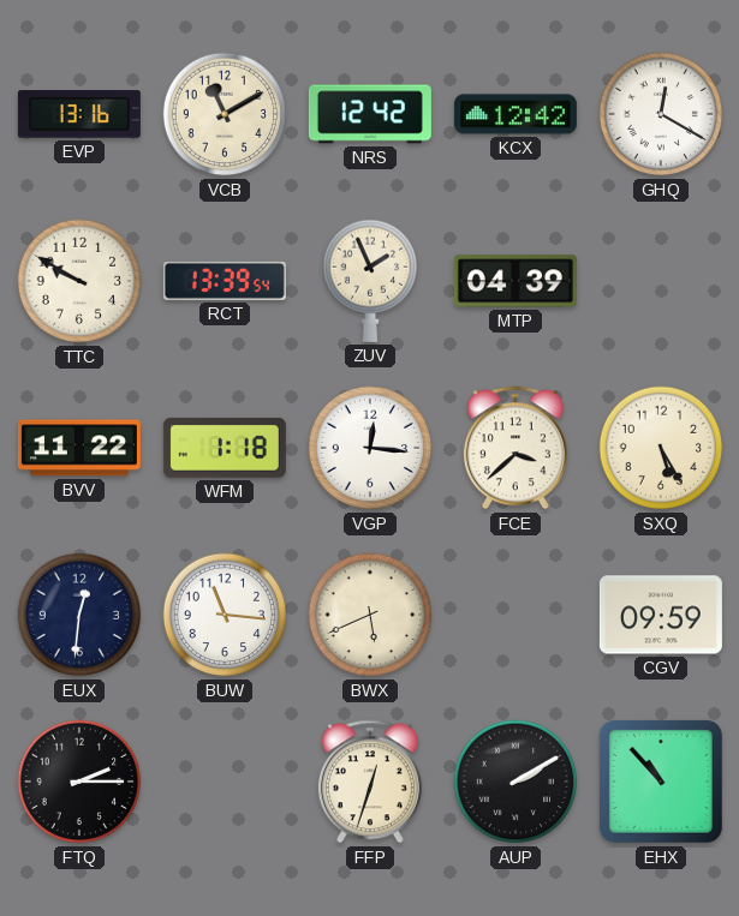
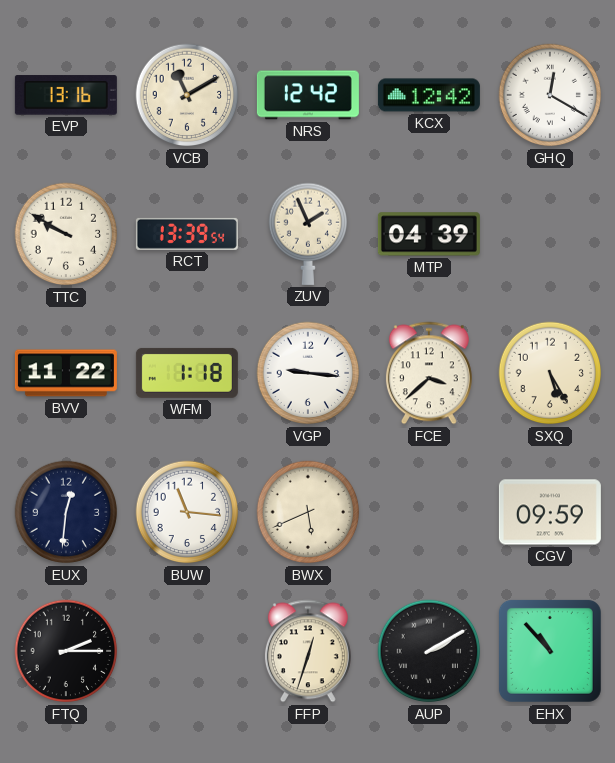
VGP: 12:16 -> 9:16
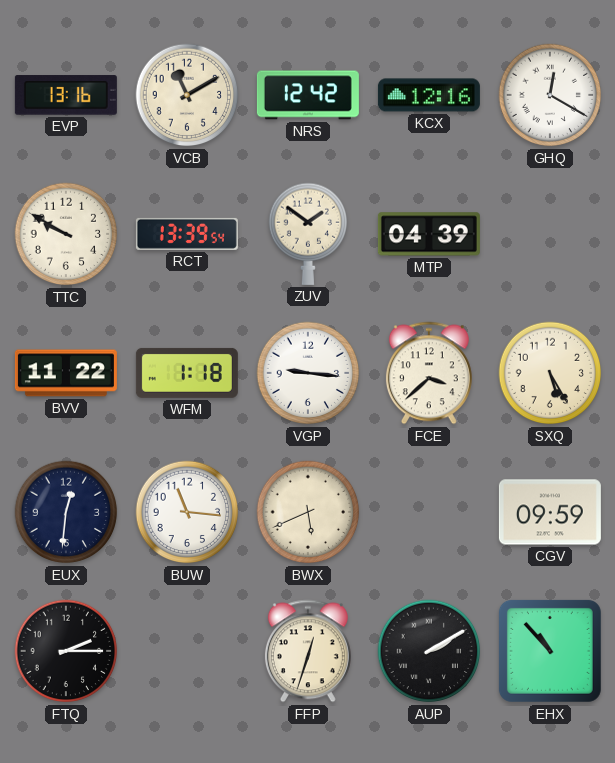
KCX: 12:42 -> 12:16
ZUV: 1:56 -> 1:51
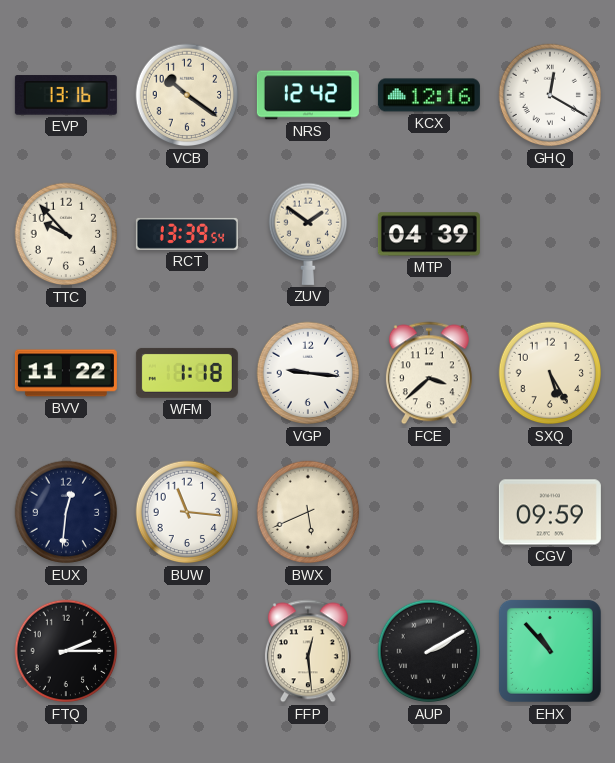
VCB: 11:10 -> 10:21
TTC: 9:50 -> 9:53
FFP: 12:33 -> 12:29
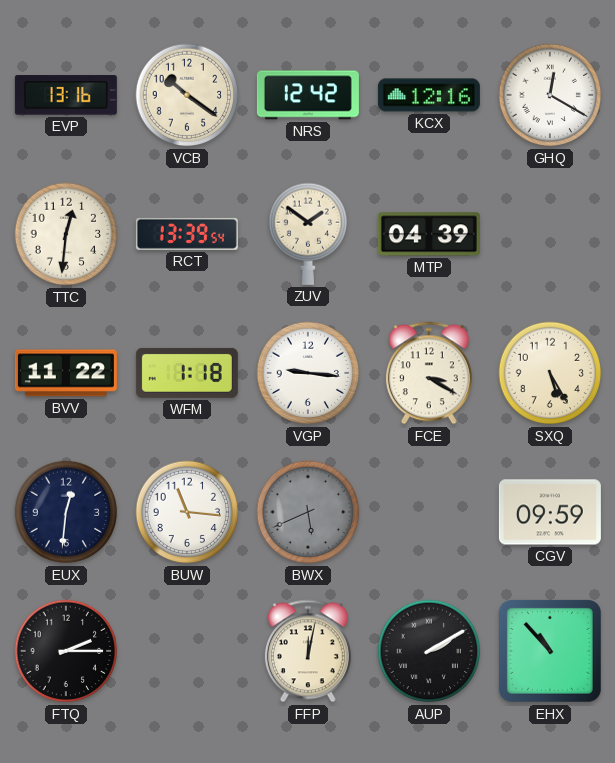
TTC: 9:53 -> 12:31
FCE: 3:38 -> 3:20
BWX dial: cream -> grey
FFP: 12:29 -> 12:02
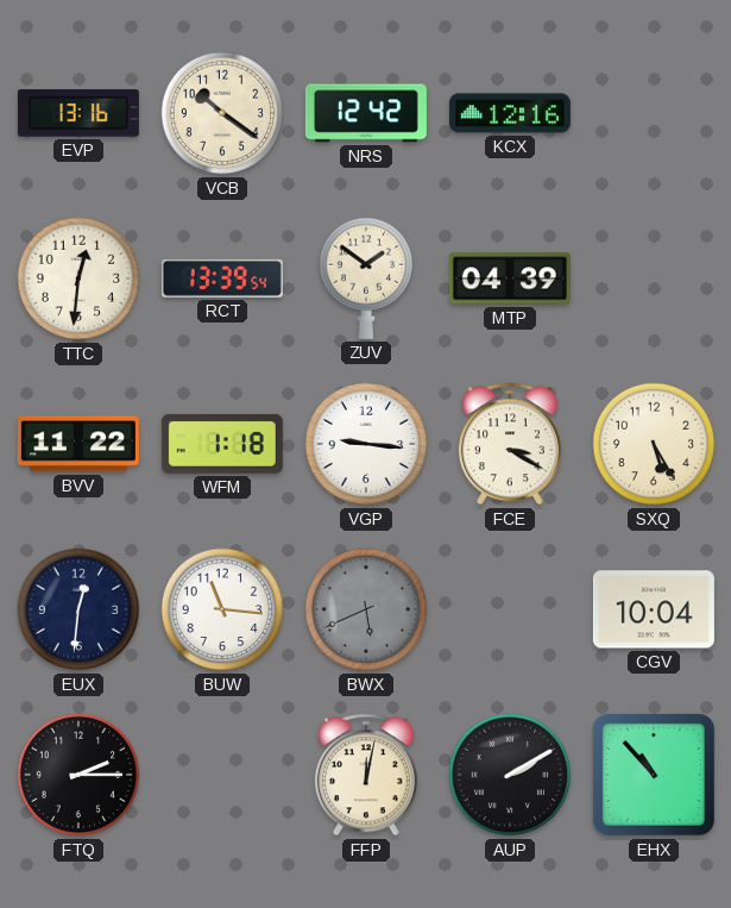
GHQ: 12:20 -> none
CGV: 09:59 -> 10:04
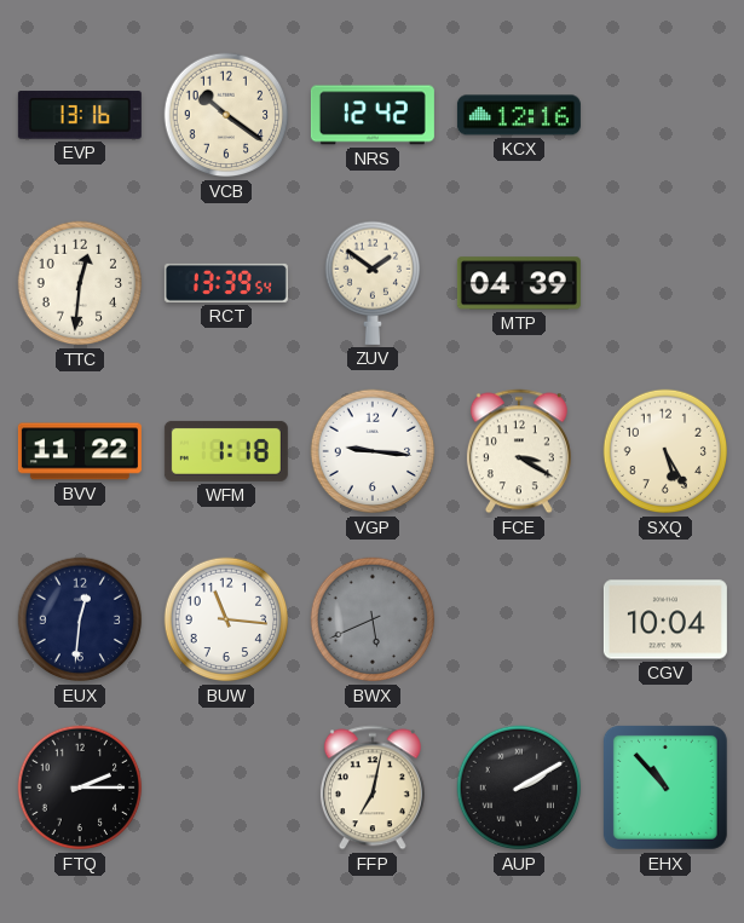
FFP: 12:02 -> 7:02
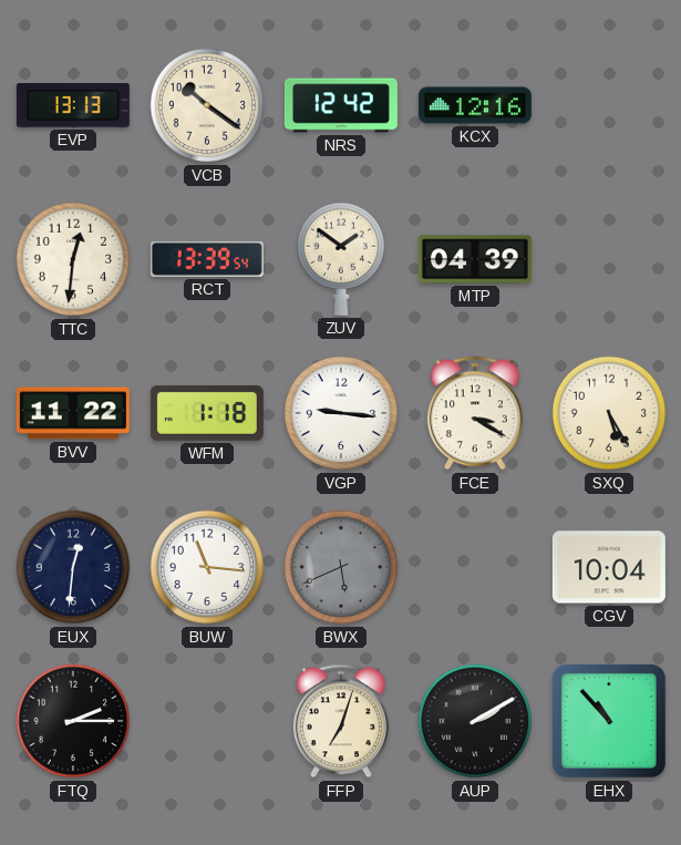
EVP: 13:16 -> 13:13
FFP: 7:02 -> 7:03
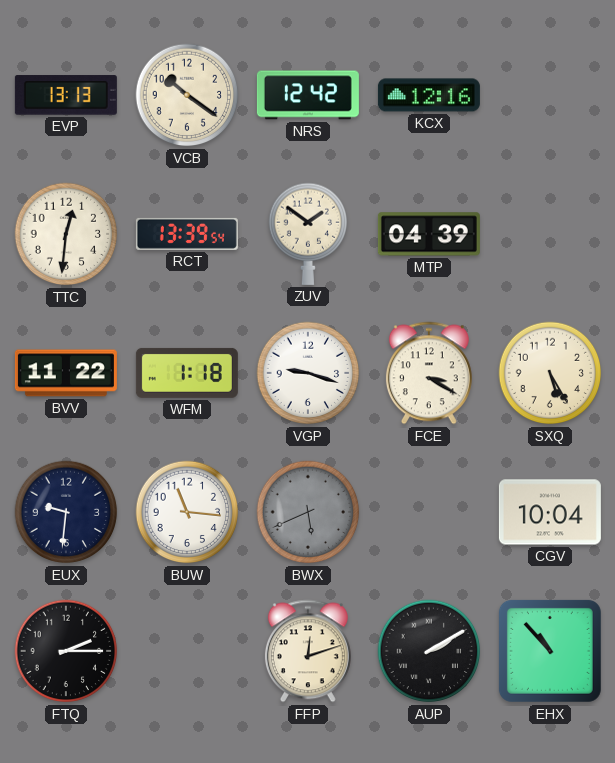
VGP: 9:16 -> 9:18
EUX: 12:31 -> 9:31
FFP: 7:03 -> 12:12
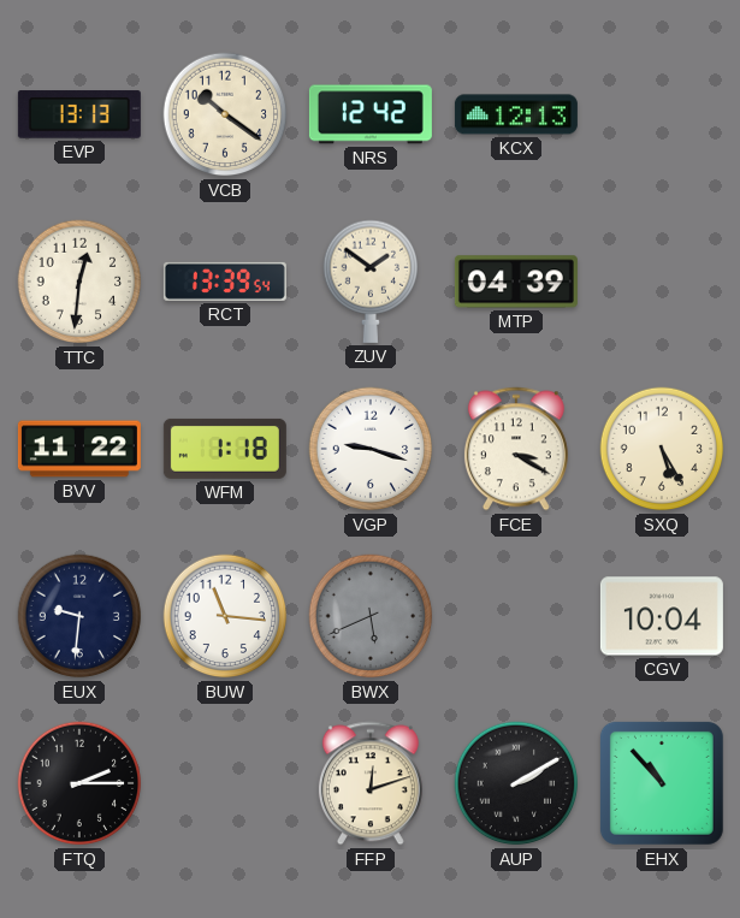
KCX: 12:16 -> 12:13
